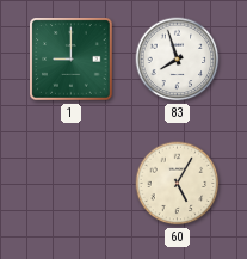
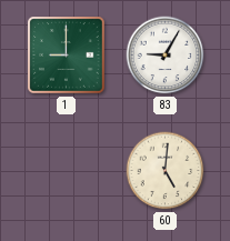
83: 7:57 -> 9:05
60: 5:05 -> 5:01
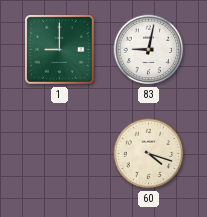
83: 9:05 -> 9:02
60: 5:01 -> 4:18
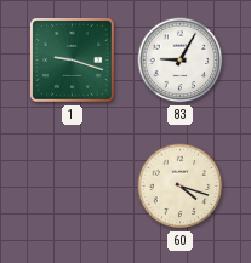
1: 9:00 -> 9:18
83: 9:02 -> 9:05
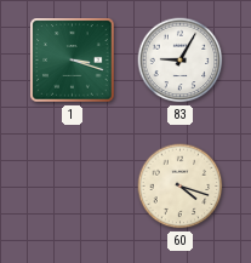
1: 9:18 -> 3:18
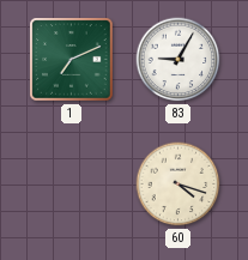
1: 3:18 -> 7:11
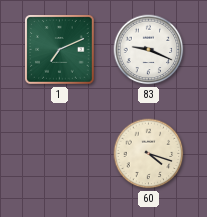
83: 9:05 -> 9:19
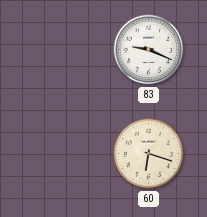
1: 7:11 -> none
60: 4:18 -> 6:18
